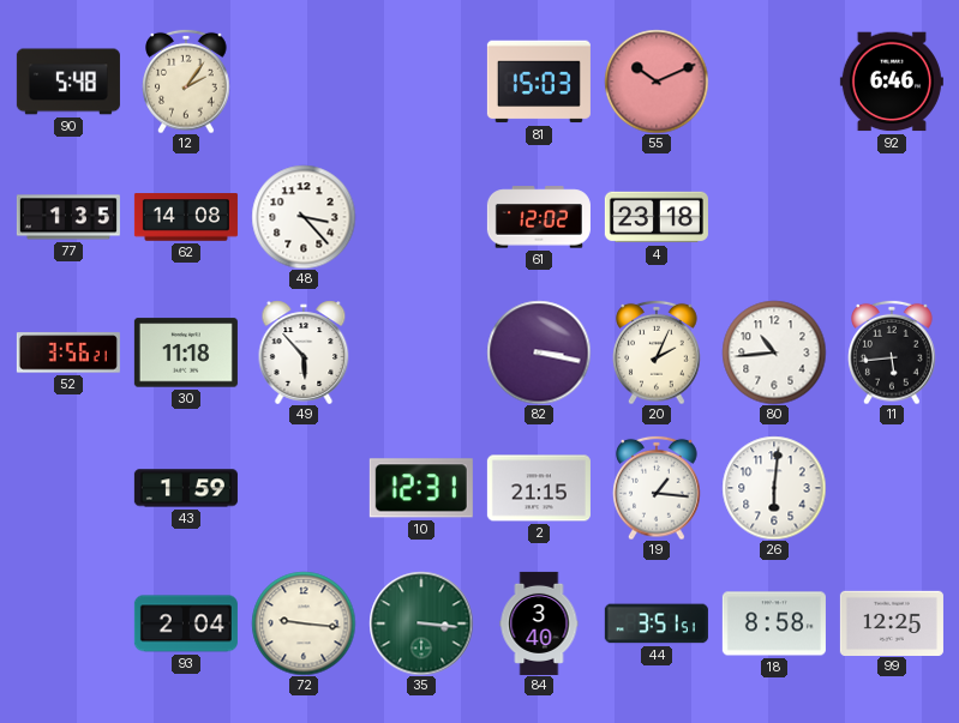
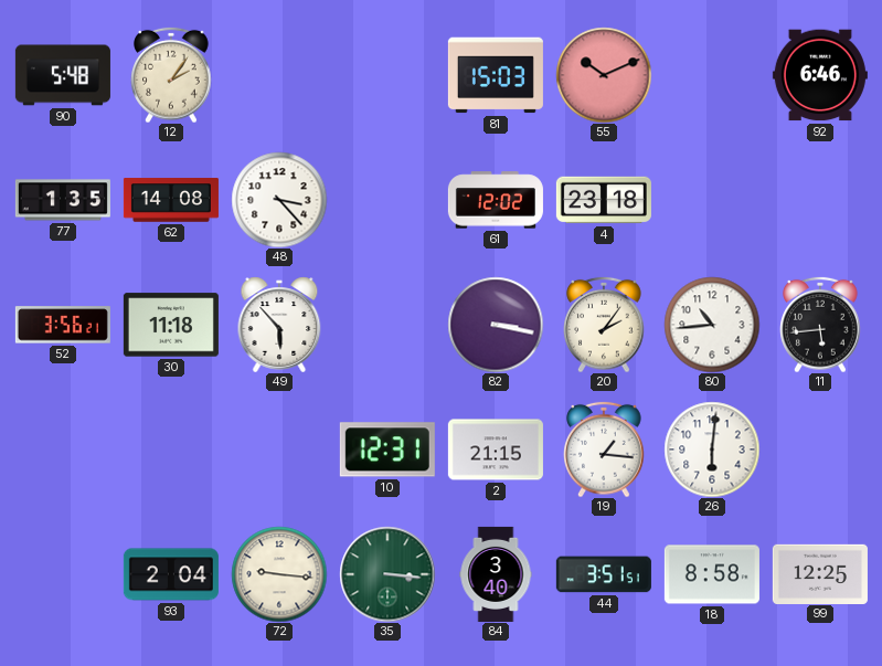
20: 2:04 -> 2:06
43: 1:59 -> none
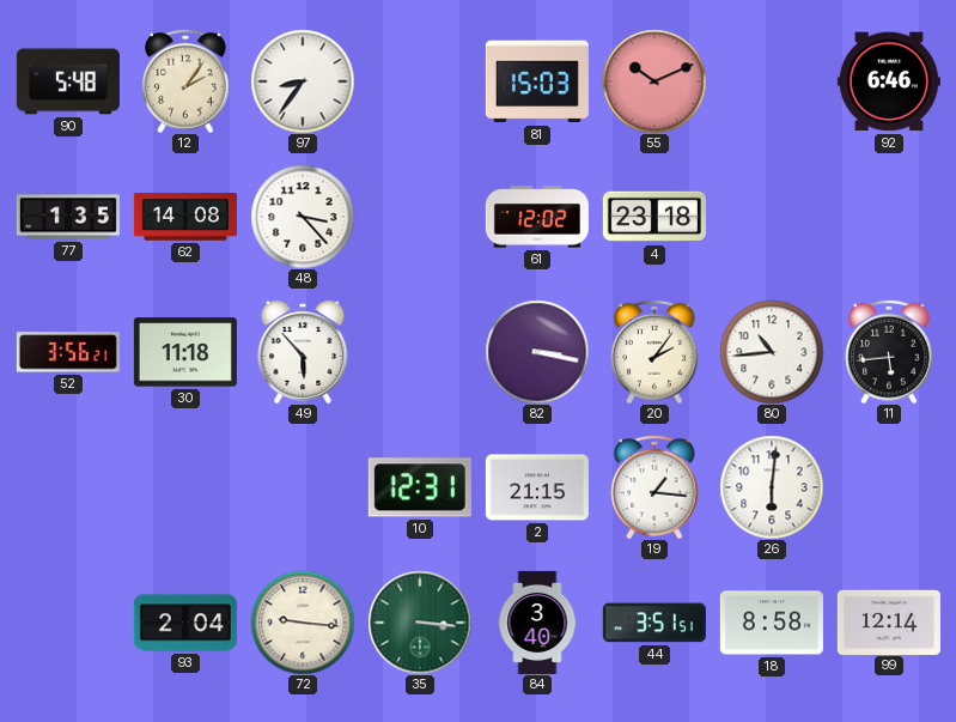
97: none -> 8:36
99: 12:25 -> 12:14
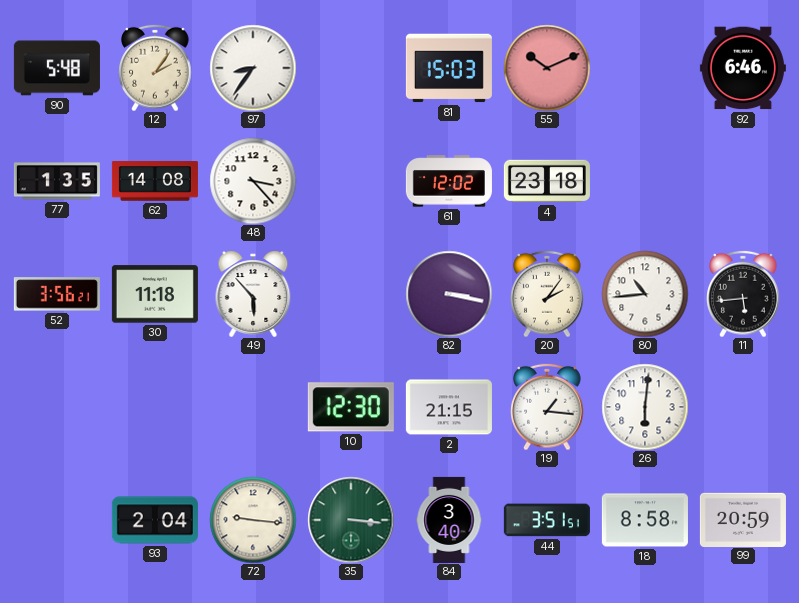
10: 12:31 -> 12:30
99: 12:14 -> 20:59
